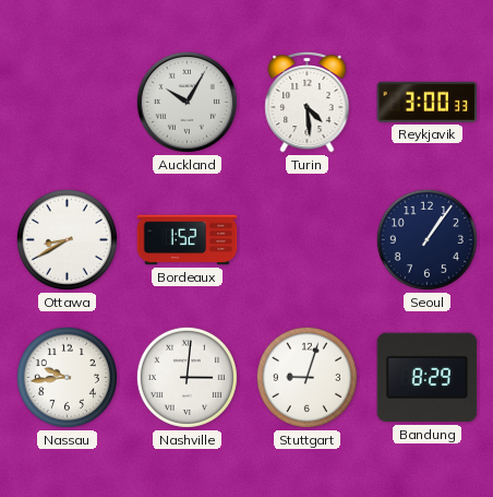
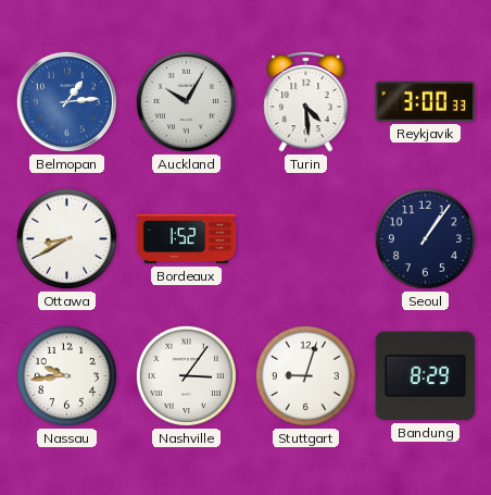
Belmopan: none -> 1:14
Nashville: 3:01 -> 3:06
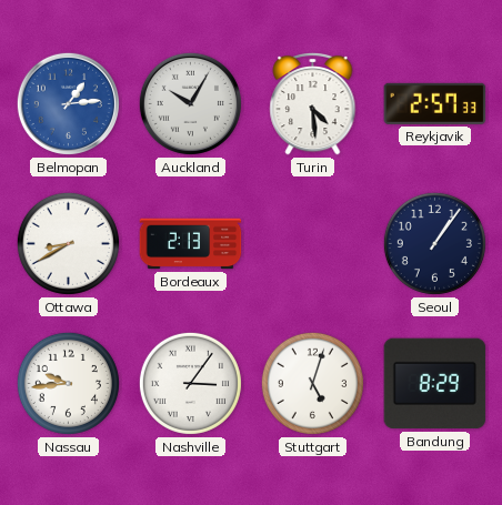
Reykjavik: 3:00 -> 2:57
Bordeaux: 1:52 -> 2:13
Stuttgart: 9:03 -> 5:03
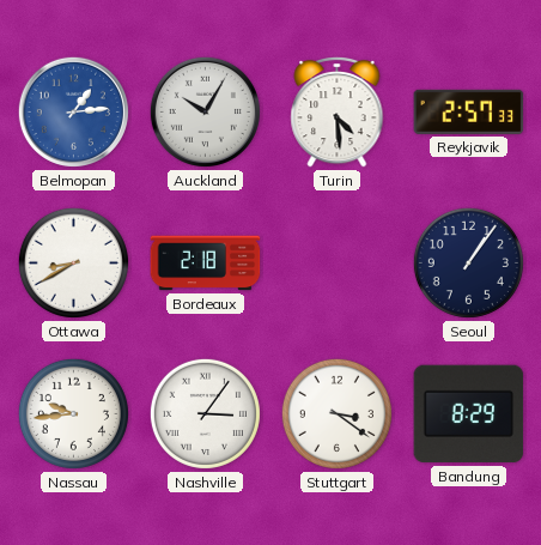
Bordeaux: 2:13 -> 2:18
Stuttgart: 5:03 -> 3:21
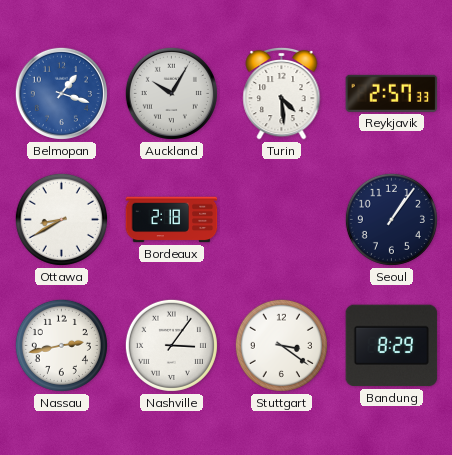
Belmopan: 1:14 -> 1:18
Nassau: 9:44 -> 2:43
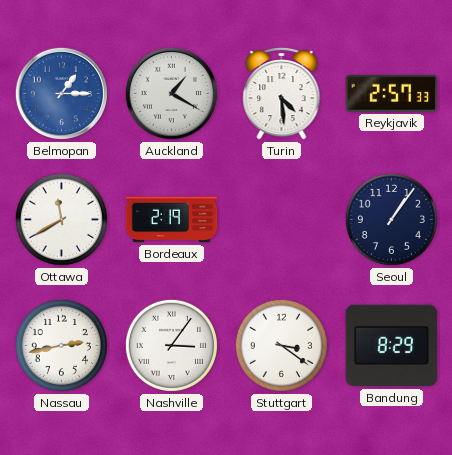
Belmopan: 1:18 -> 1:15
Auckland: 10:05 -> 1:20
Ottawa: 8:40 -> 11:40
Bordeaux: 2:18 -> 2:19
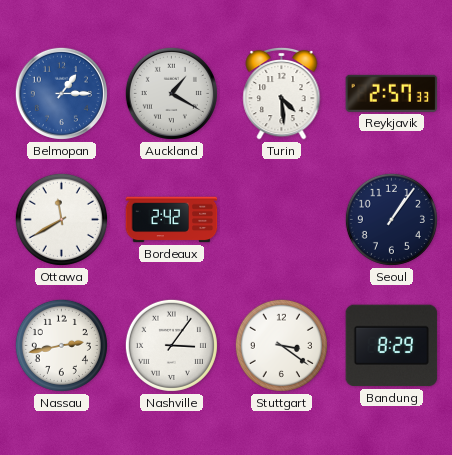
Bordeaux: 2:19 -> 2:42
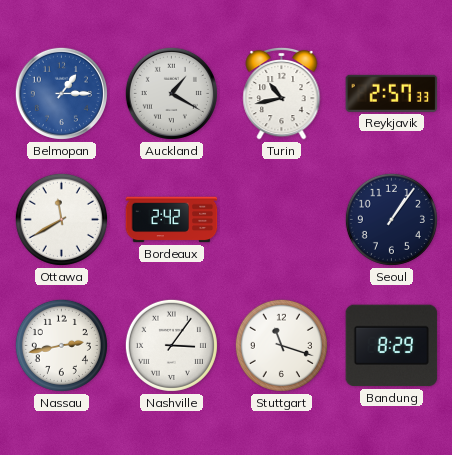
Turin: 4:29 -> 10:43
Stuttgart: 3:21 -> 11:18
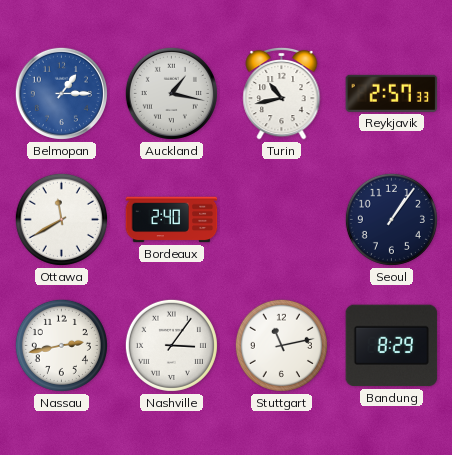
Auckland: 1:20 -> 1:17
Bordeaux: 2:42 -> 2:40
Stuttgart: 11:18 -> 11:13
